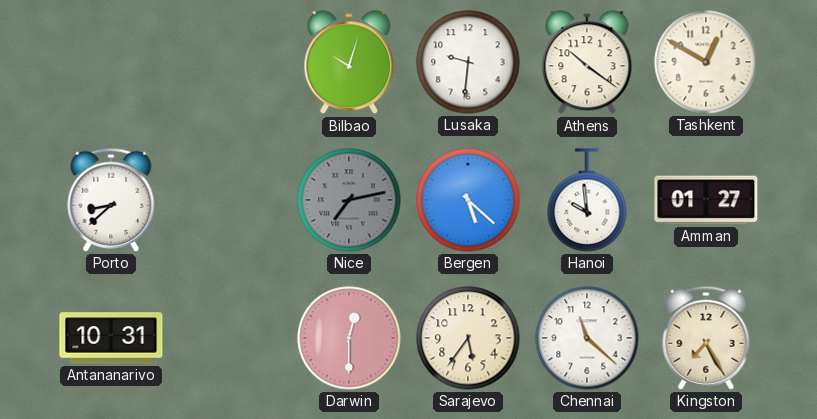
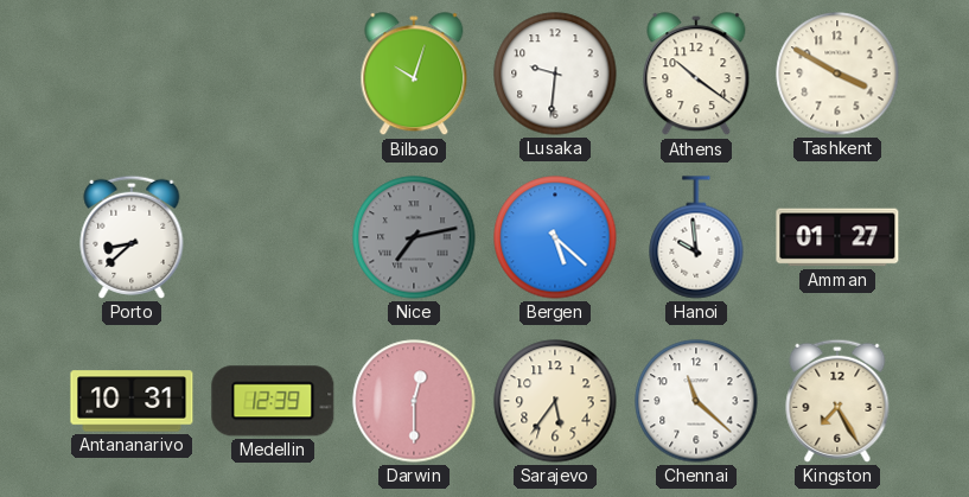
Tashkent: 12:50 -> 3:50
Medellin: none -> 12:39
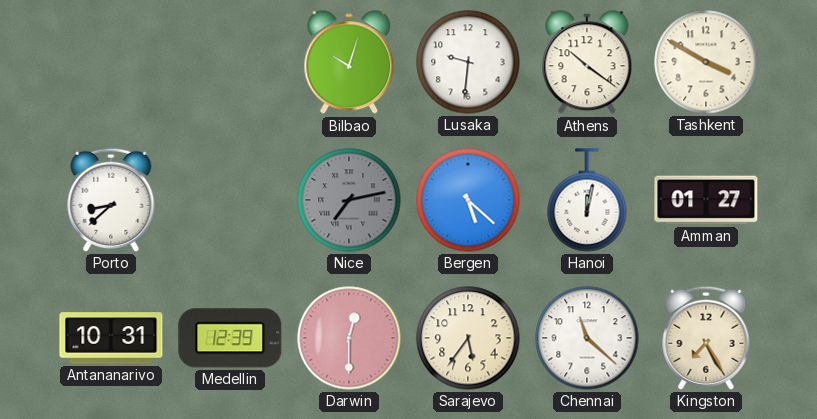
Hanoi: 9:59 -> 12:02
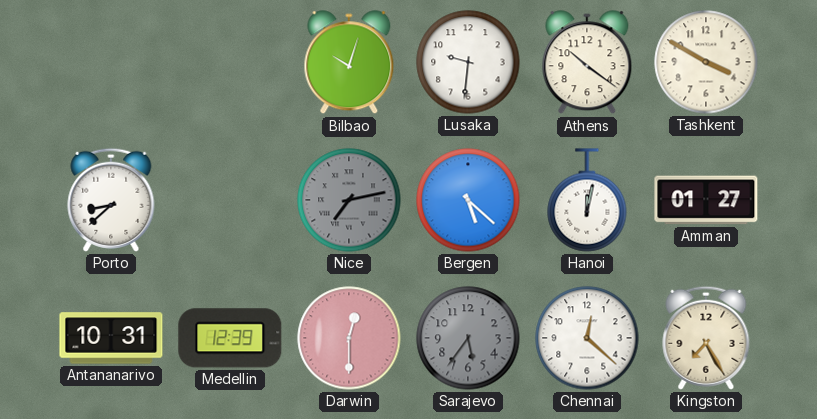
Sarajevo dial: cream -> grey
Chennai: 11:22 -> 12:22
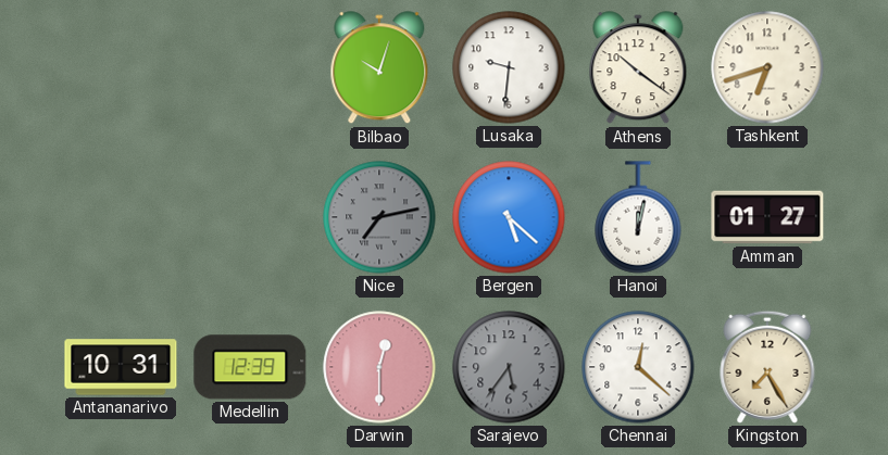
Tashkent: 3:50 -> 6:42
Porto: 8:38 -> none
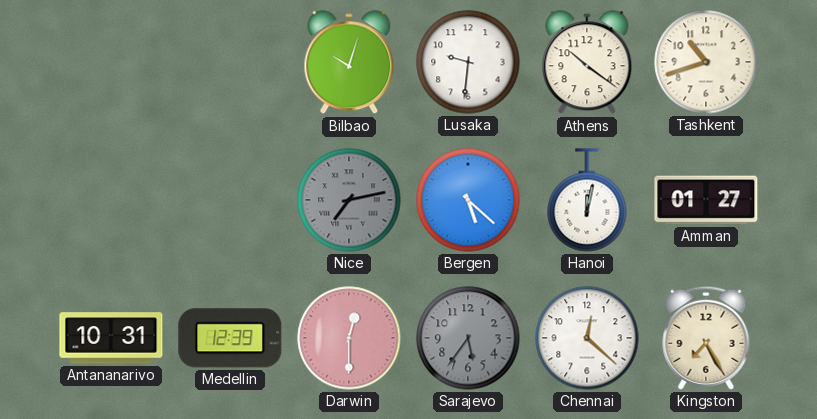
Tashkent: 6:42 -> 10:42
